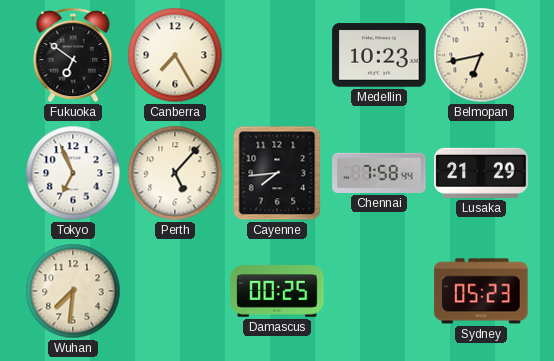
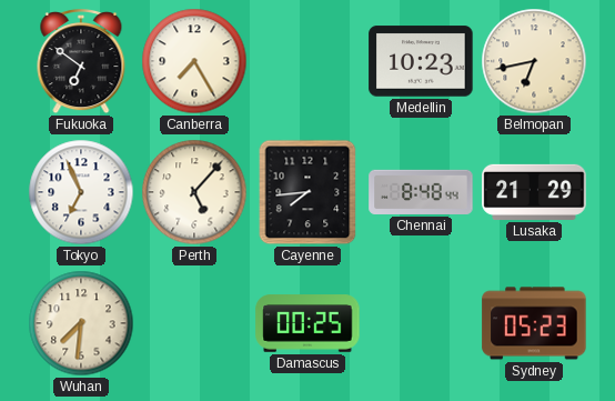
Chennai: 7:58 -> 8:48
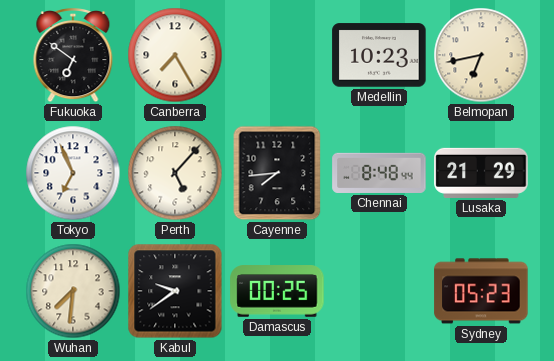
Kabul: none -> 9:39
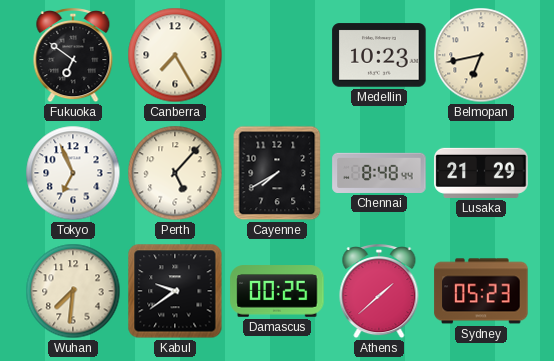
Cayenne: 7:44 -> 7:40
Athens: none -> 1:38
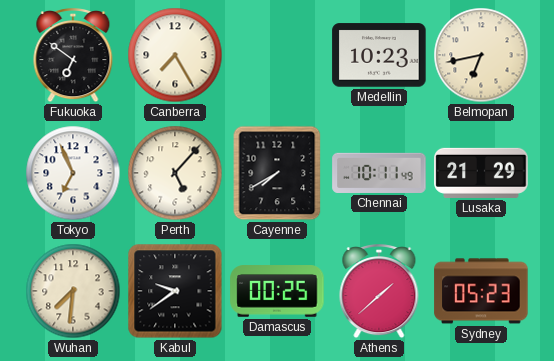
Chennai: 8:48 -> 10:11
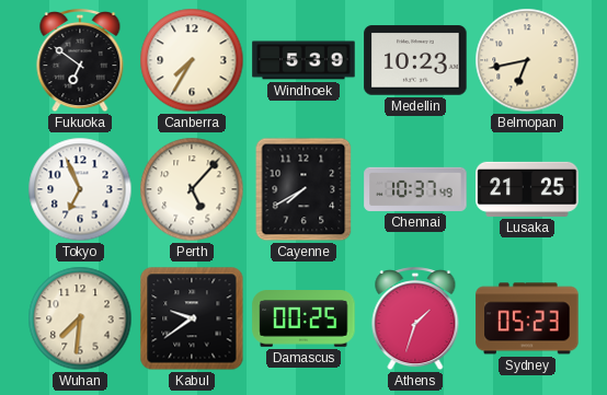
Canberra: 7:25 -> 7:35
Windhoek: none -> 5:39
Chennai: 10:11 -> 10:37
Lusaka: 21:29 -> 21:25
Athens: 1:38 -> 1:33
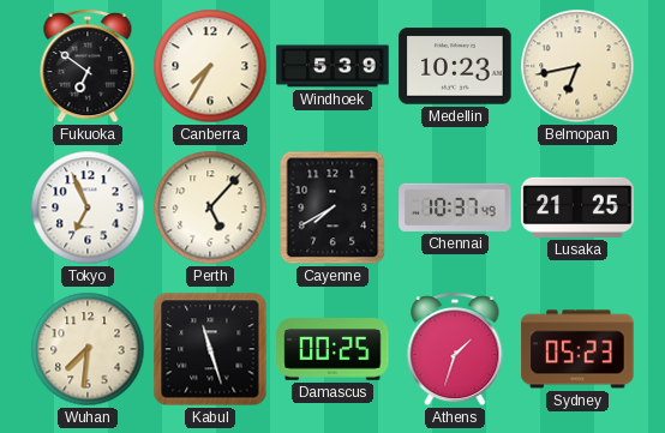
Kabul: 9:39 -> 11:27
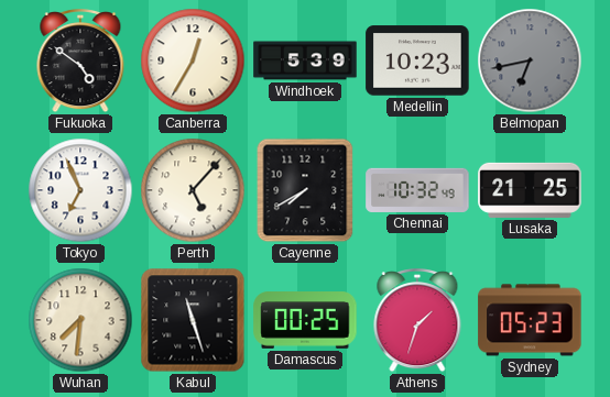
Fukuoka: 6:51 -> 4:51
Canberra: 7:35 -> 12:35
Belmopan dial: cream -> grey
Chennai: 10:37 -> 10:32
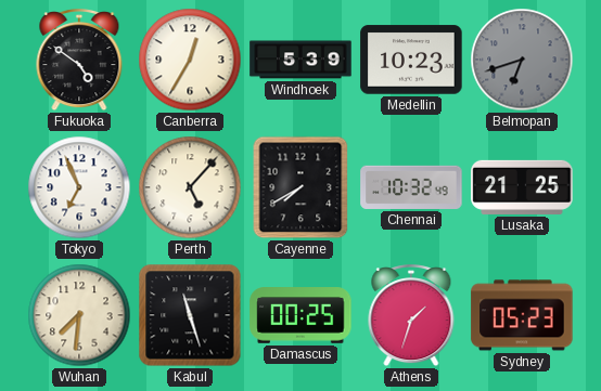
Belmopan: 6:43 -> 6:42
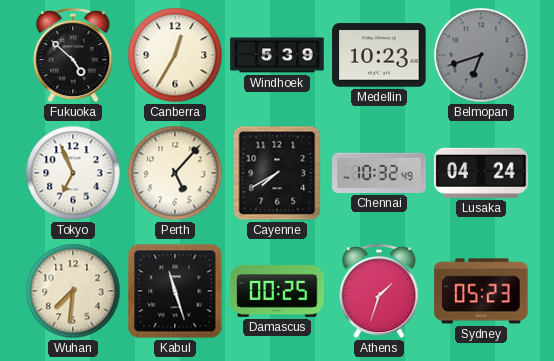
Fukuoka: 4:51 -> 4:52
Lusaka: 21:25 -> 04:24
